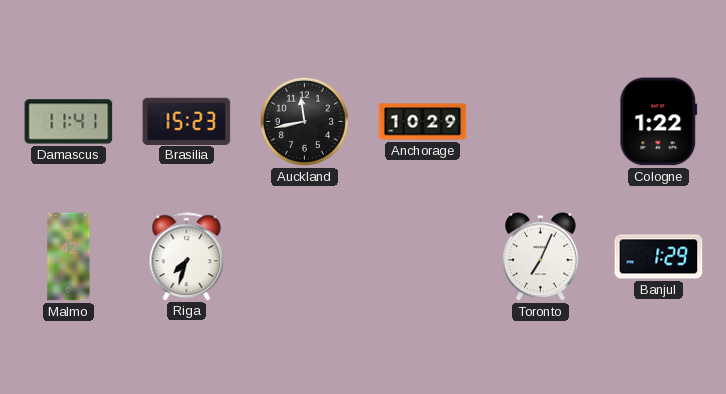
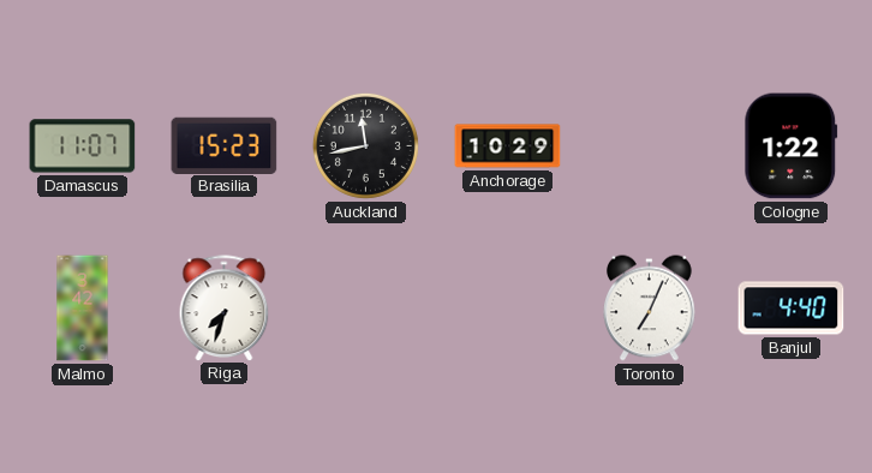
Damascus: 11:41 -> 11:07
Banjul: 1:29 -> 4:40
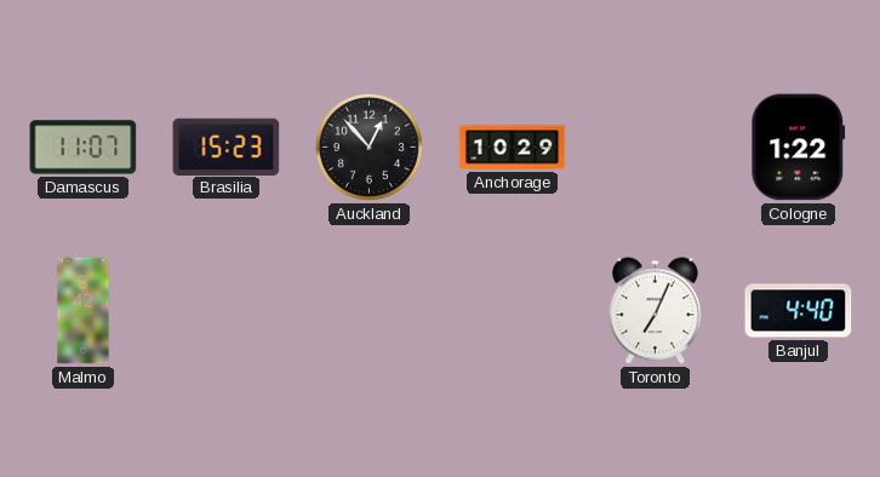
Auckland: 11:43 -> 12:53
Riga: 7:33 -> none
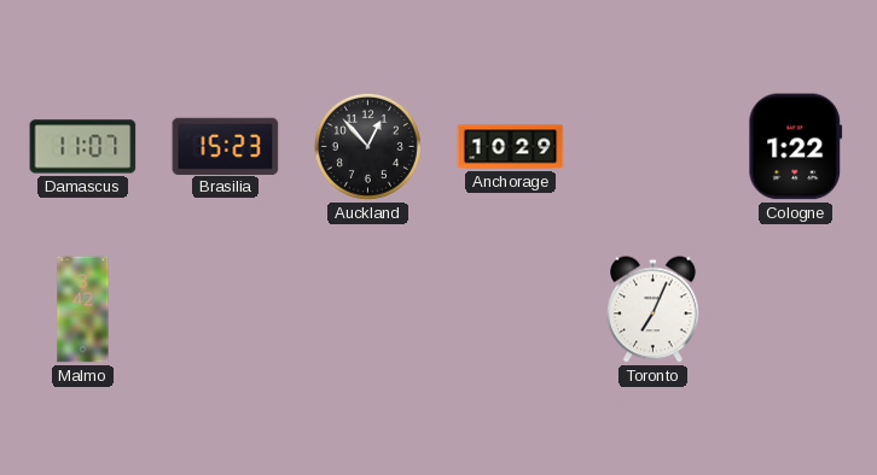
Banjul: 4:40 -> none
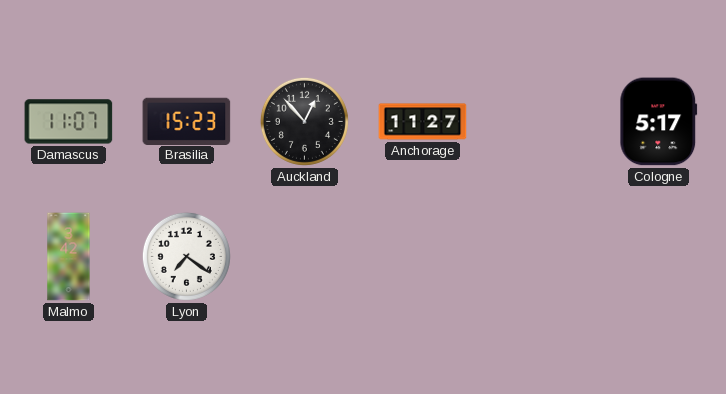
Anchorage: 10:29 -> 11:27
Cologne: 1:22 -> 5:17
Lyon: none -> 7:21
Toronto: 7:04 -> none
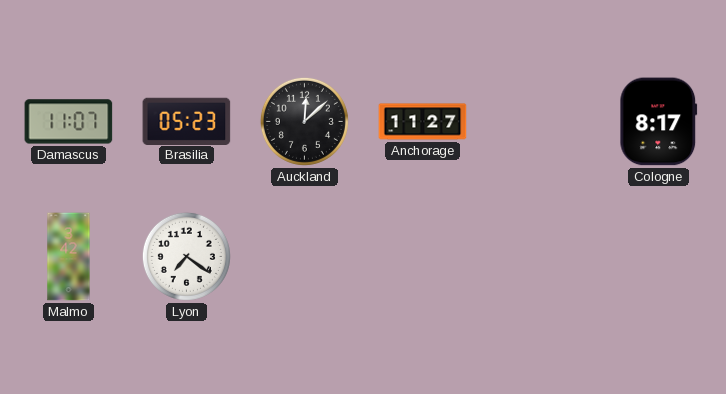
Brasilia: 15:23 -> 05:23
Auckland: 12:53 -> 12:08
Cologne: 5:17 -> 8:17
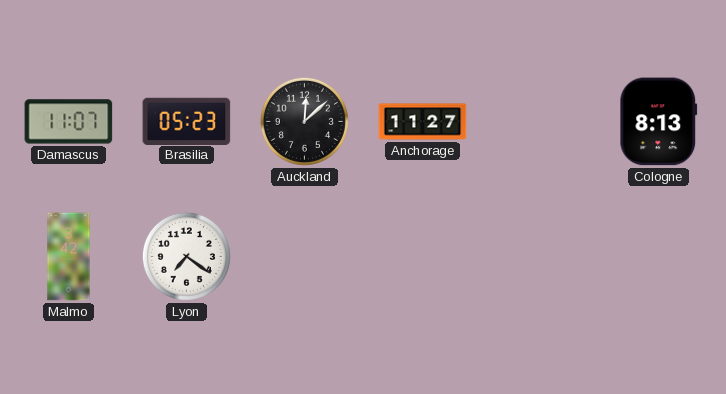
Cologne: 8:17 -> 8:13
